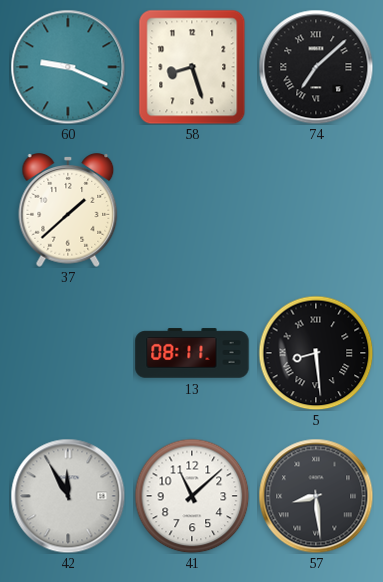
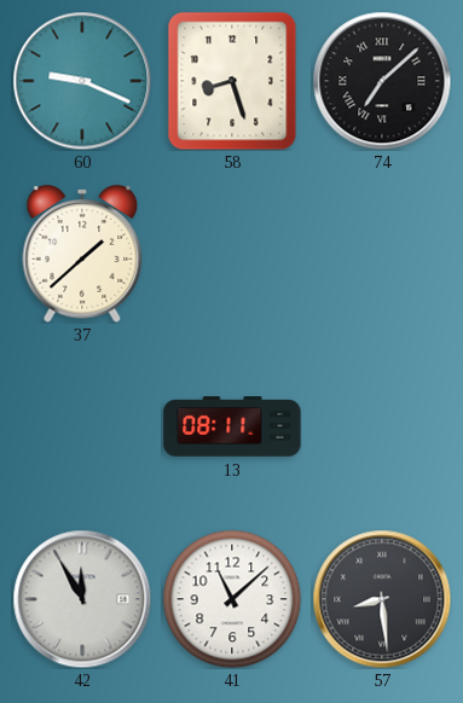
5: 8:29 -> none
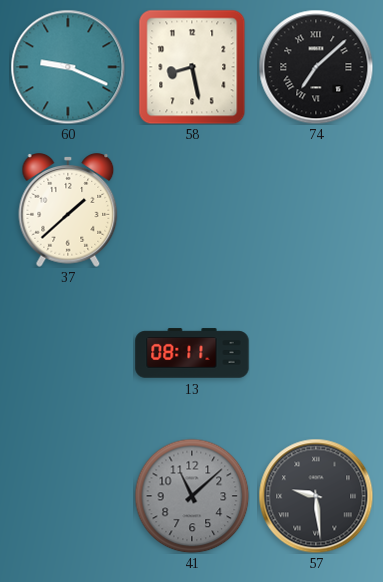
58: 8:27 -> 8:28
42: 11:55 -> none
41 dial: white -> grey
57: 8:29 -> 9:29
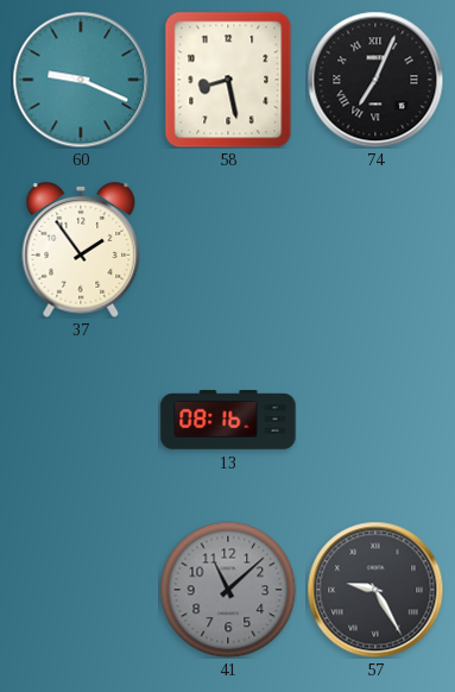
74: 7:08 -> 7:04
37: 1:38 -> 1:54
13: 08:11 -> 08:16
57: 9:29 -> 9:25
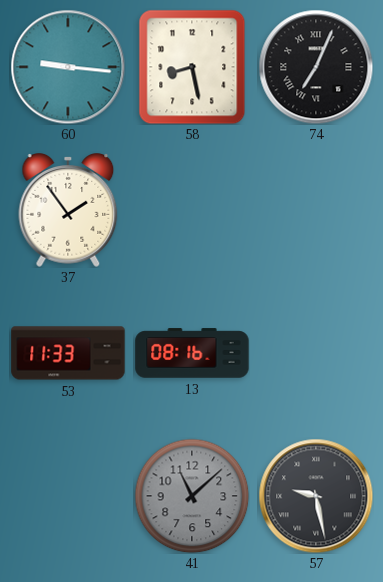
60: 9:19 -> 9:16
53: none -> 11:33
57: 9:25 -> 9:28
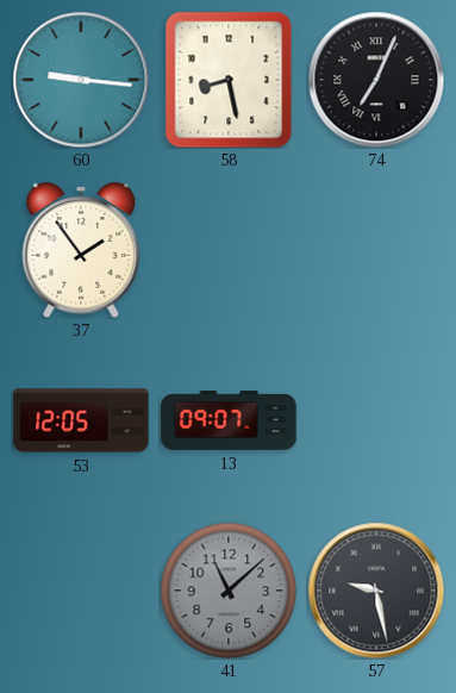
53: 11:33 -> 12:05
13: 08:16 -> 09:07
